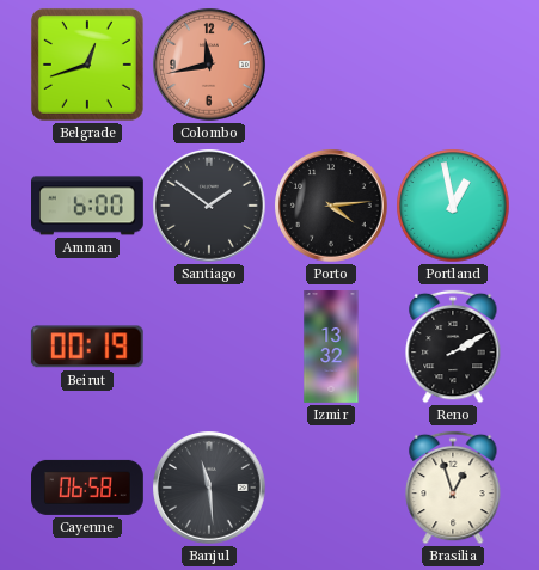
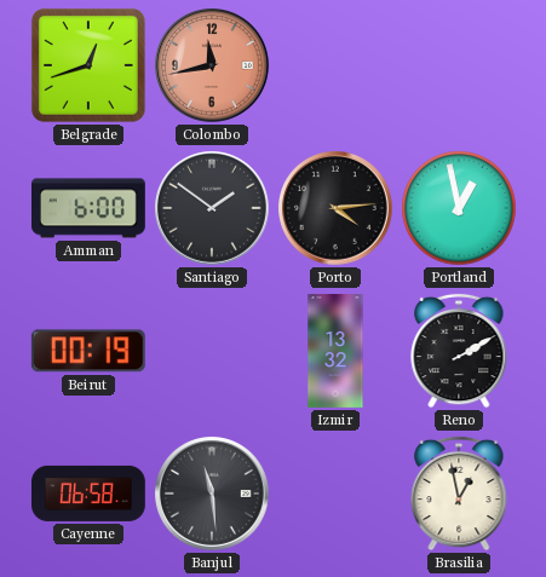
Brasilia: 12:57 -> 12:58
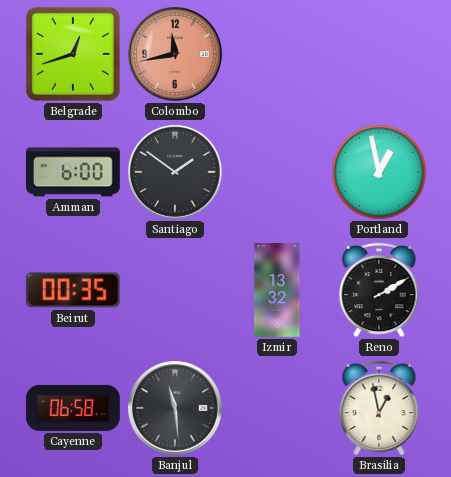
Porto: 4:14 -> none
Beirut: 00:19 -> 00:35
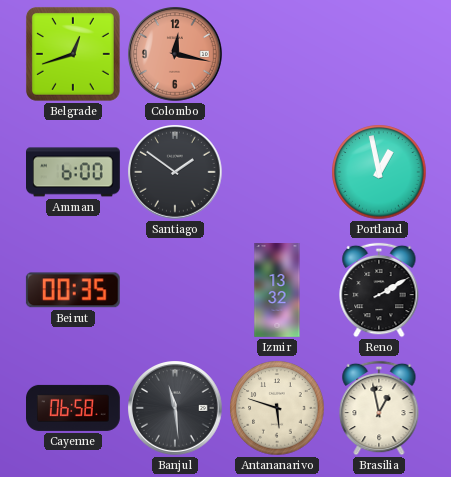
Colombo: 11:43 -> 12:17
Antananarivo: none -> 5:48
